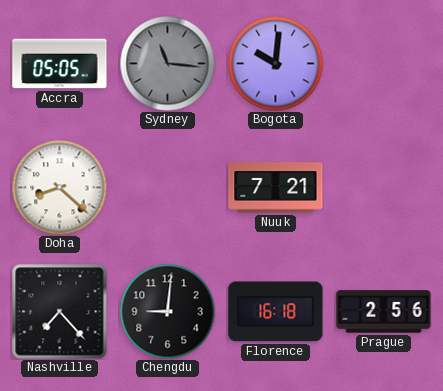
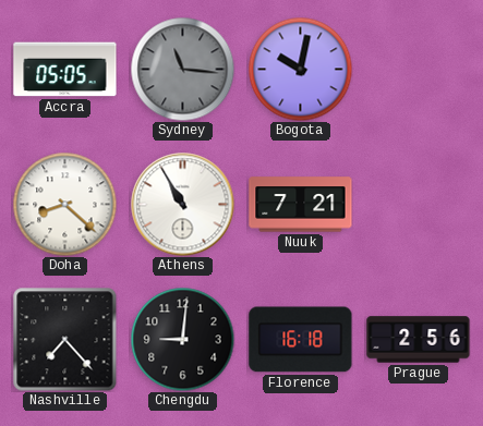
Bogota: 10:01 -> 10:02
Athens: none -> 10:55
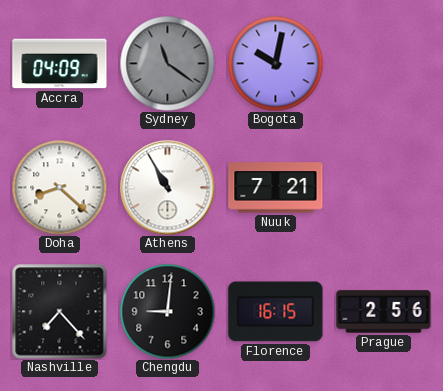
Accra: 05:05 -> 04:09
Sydney: 11:16 -> 11:21
Florence: 16:18 -> 16:15
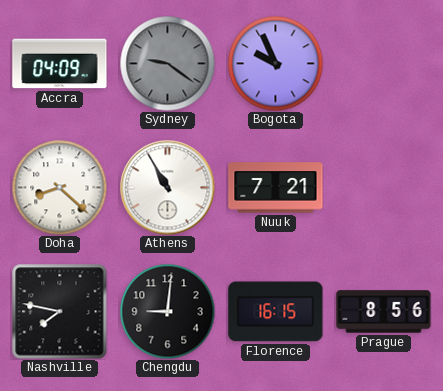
Sydney: 11:21 -> 9:21
Bogota: 10:02 -> 9:56
Nashville: 7:23 -> 7:47
Prague: 2:56 -> 8:56
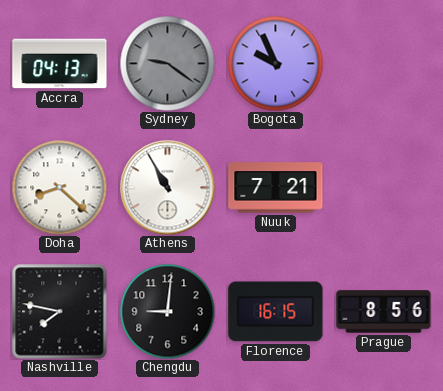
Accra: 04:09 -> 04:13
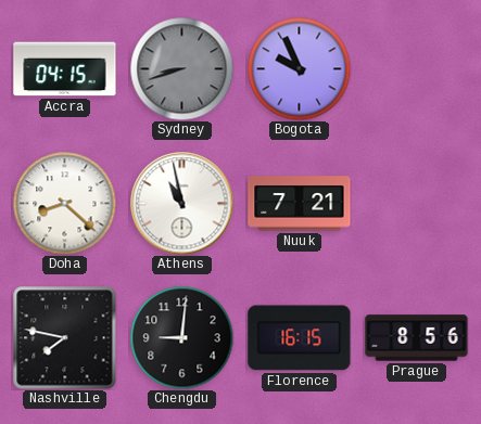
Accra: 04:13 -> 04:15
Sydney: 9:21 -> 8:42
Athens: 10:55 -> 10:58
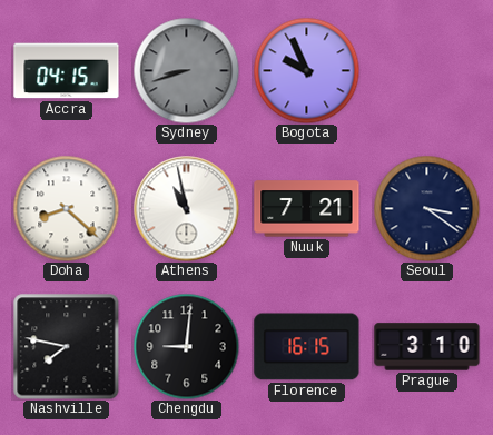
Seoul: none -> 3:21
Prague: 8:56 -> 3:10
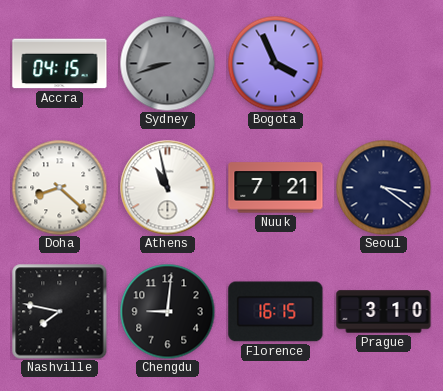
Bogota: 9:56 -> 3:56
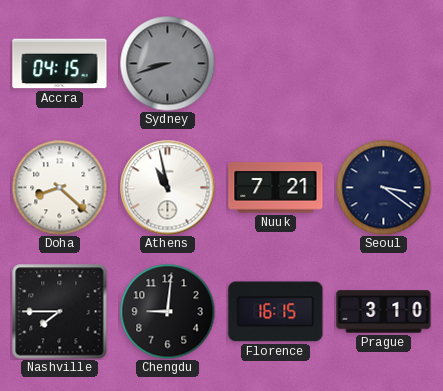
Bogota: 3:56 -> none
Nashville: 7:47 -> 7:45
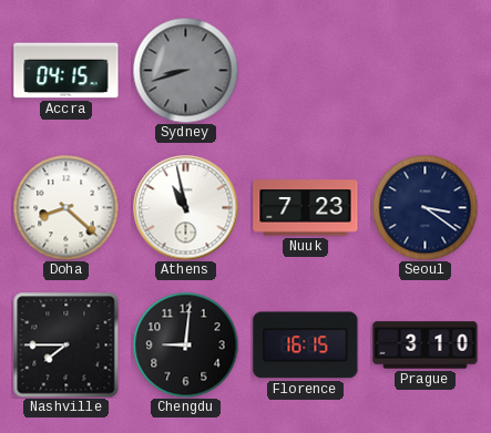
Nuuk: 7:21 -> 7:23
